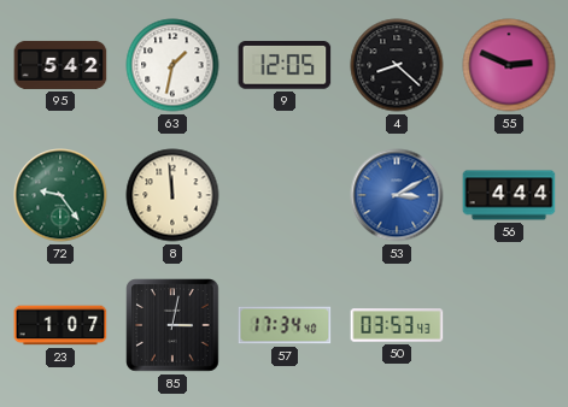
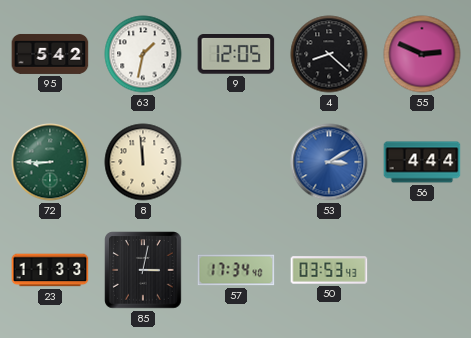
72: 9:24 -> 8:45
23: 1:07 -> 11:33
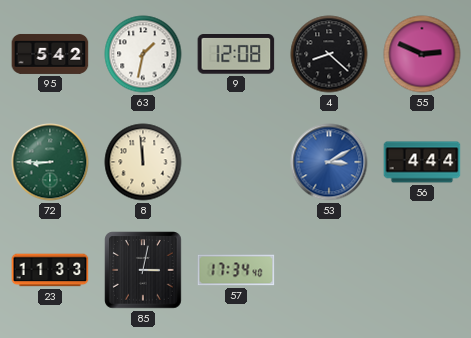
9: 12:05 -> 12:08
50: 03:53 -> none
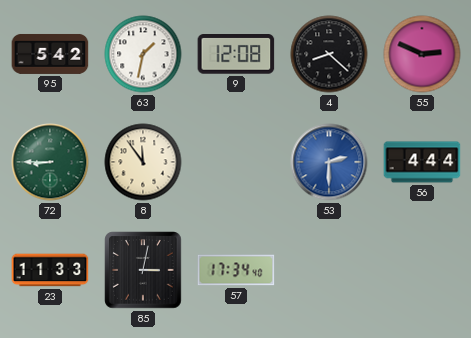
8: 11:59 -> 11:54
53: 3:10 -> 2:30
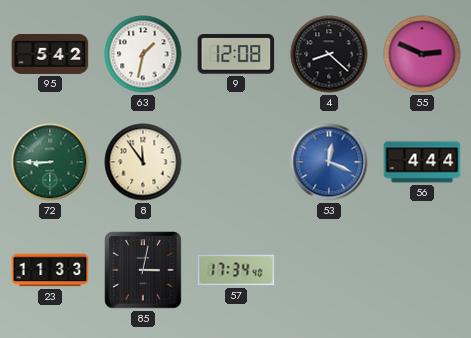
53: 2:30 -> 12:19
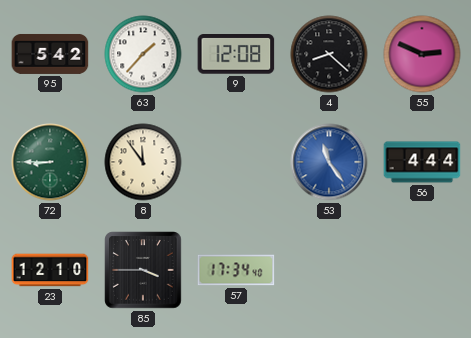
63: 1:32 -> 1:37
53: 12:19 -> 11:24
23: 11:33 -> 12:10
85: 3:02 -> 3:45
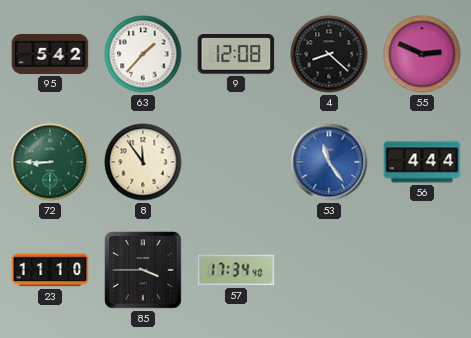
23: 12:10 -> 11:10
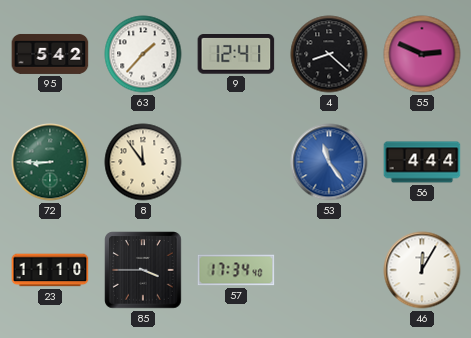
9: 12:08 -> 12:41
46: none -> 12:05
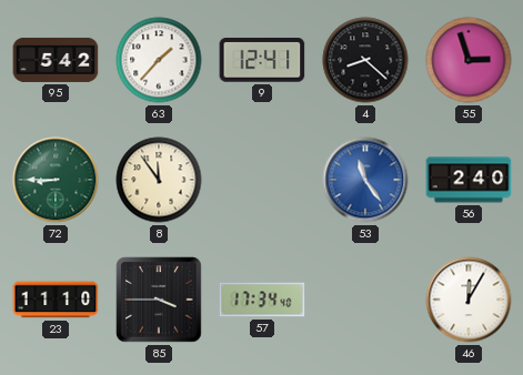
55: 2:49 -> 2:57
56: 4:44 -> 2:40
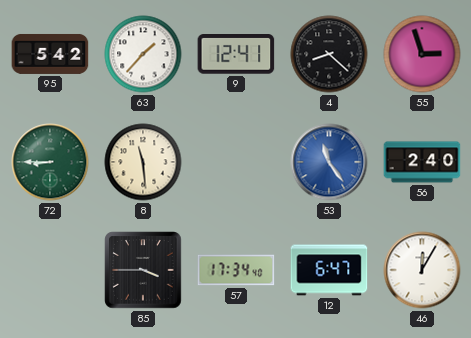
8: 11:54 -> 11:29
23: 11:10 -> none
12: none -> 6:47
